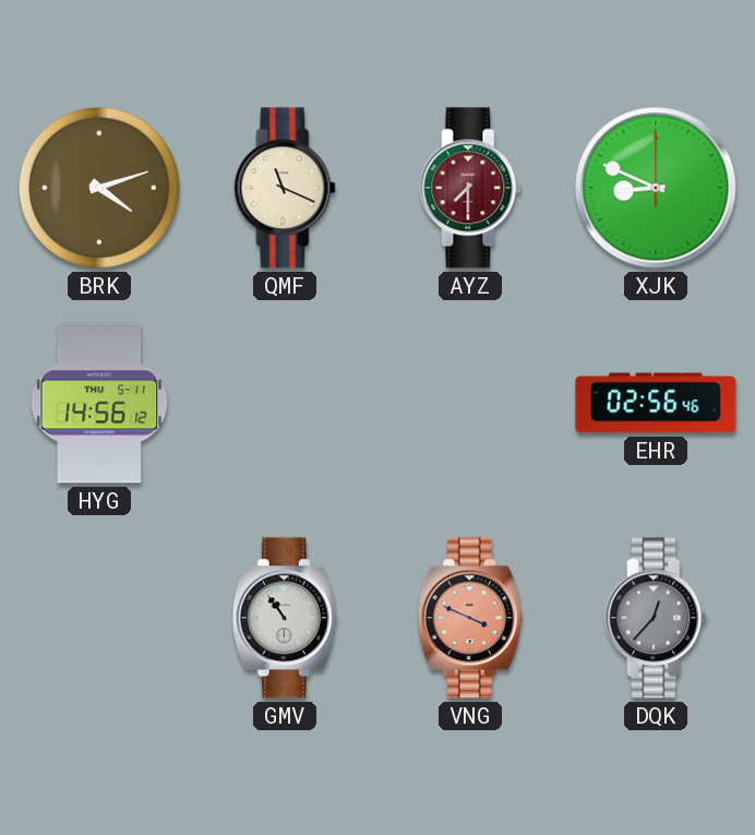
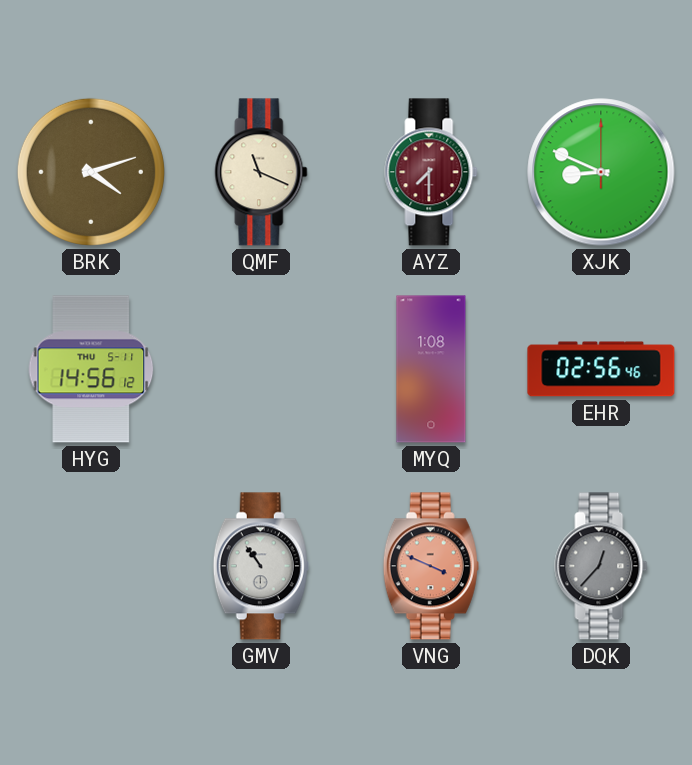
MYQ: none -> 1:08
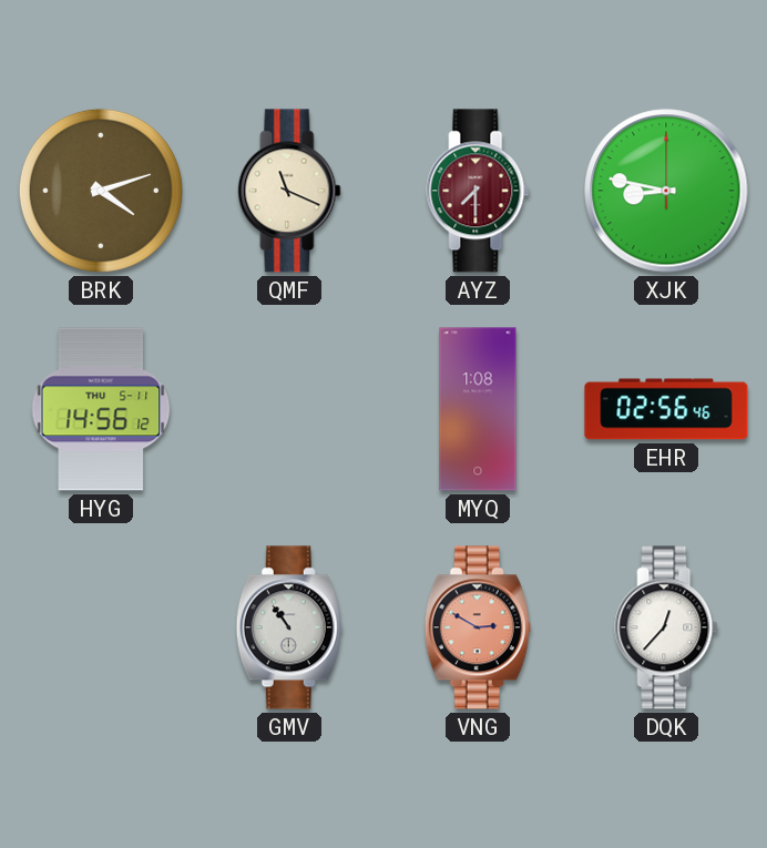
XJK: 8:49 -> 8:47
VNG: 3:49 -> 2:50
DQK dial: grey -> white
